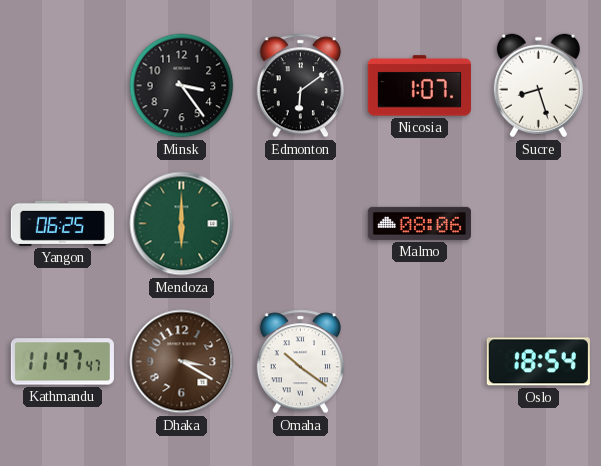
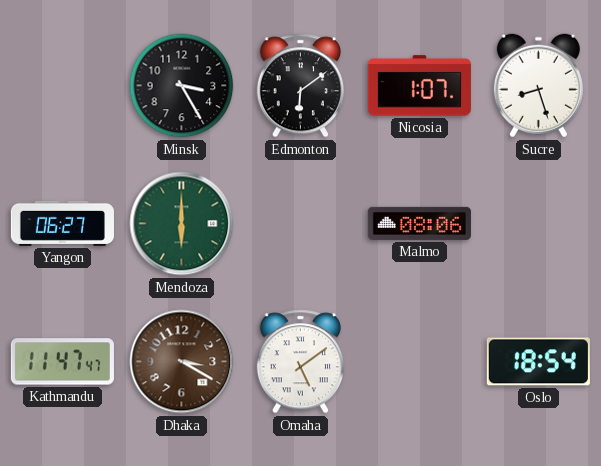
Minsk: 3:24 -> 3:25
Yangon: 06:25 -> 06:27
Omaha: 10:21 -> 5:09
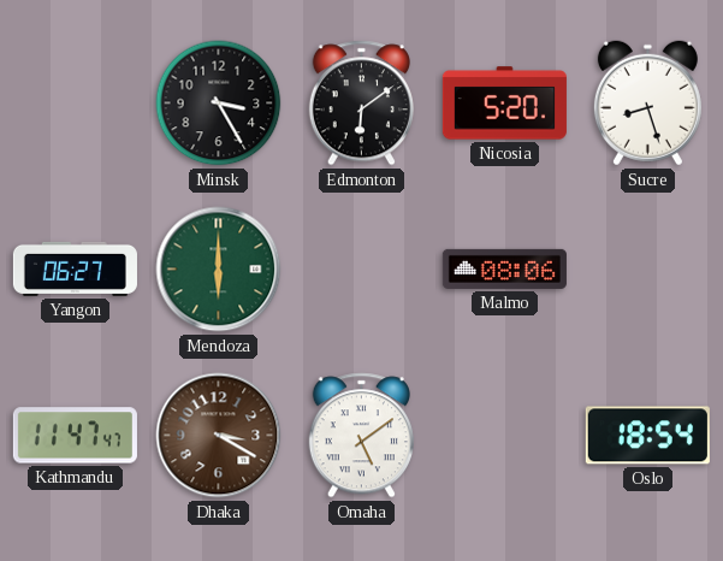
Nicosia: 1:07 -> 5:20
